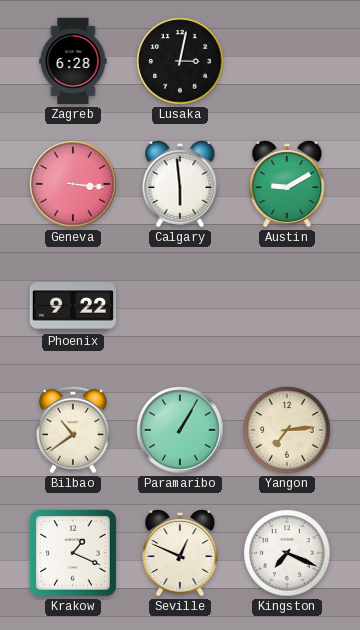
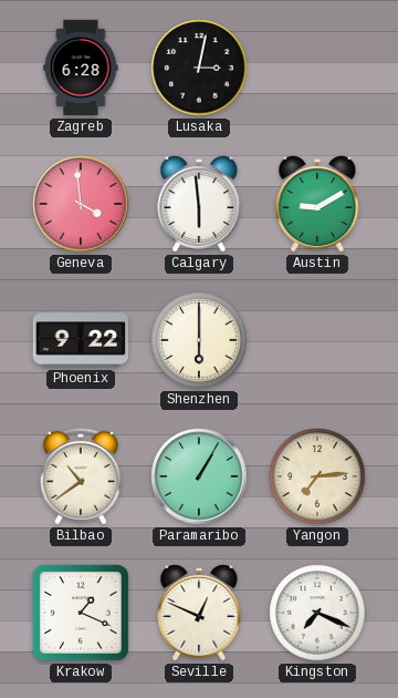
Geneva: 3:16 -> 3:59
Shenzhen: none -> 6:00
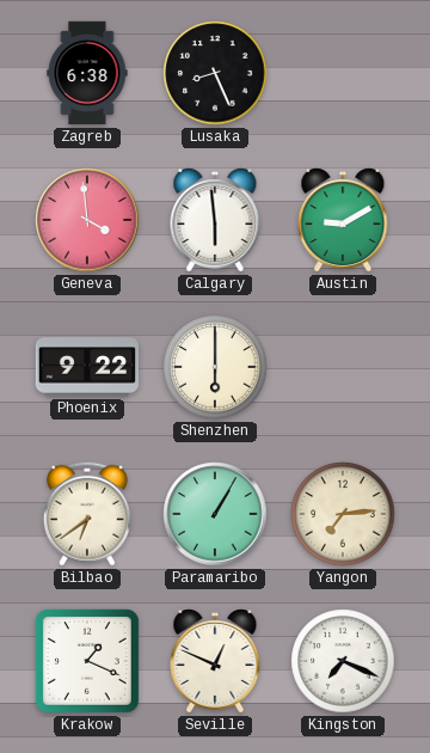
Zagreb: 6:28 -> 6:38
Lusaka: 3:02 -> 8:26
Bilbao: 10:39 -> 6:39
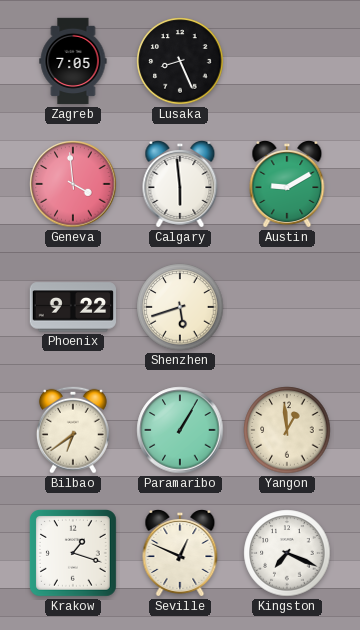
Zagreb: 6:38 -> 7:05
Shenzhen: 6:00 -> 5:42
Yangon: 7:14 -> 12:59
Krakow: 1:19 -> 1:18
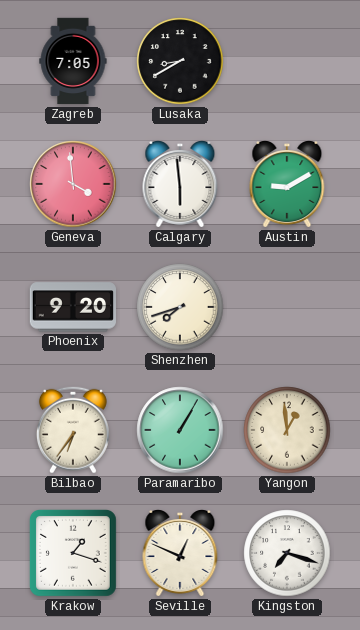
Lusaka: 8:26 -> 8:40
Phoenix: 9:22 -> 9:20
Shenzhen: 5:42 -> 7:42
Bilbao: 6:39 -> 6:36
Kingston: 7:19 -> 7:18
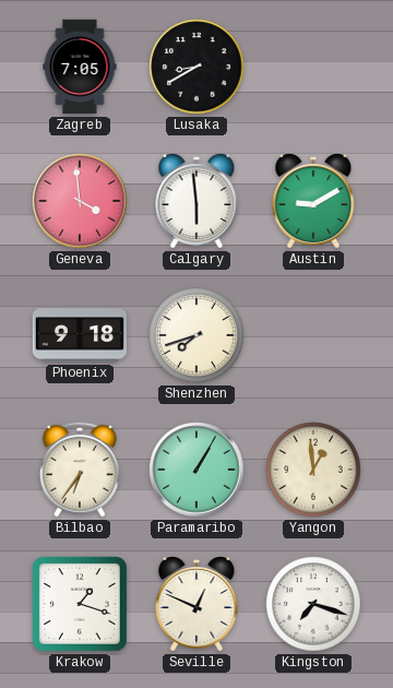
Phoenix: 9:20 -> 9:18
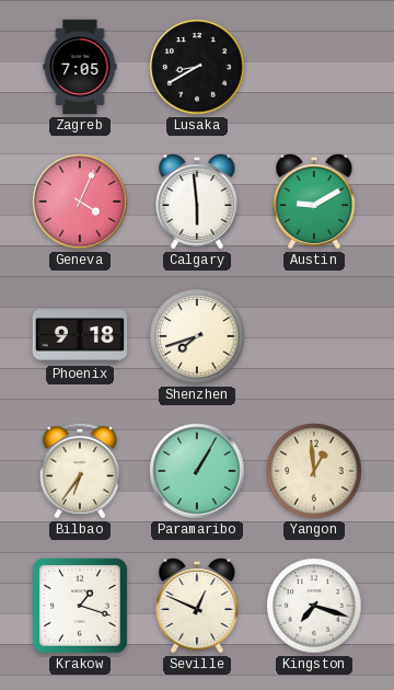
Geneva: 3:59 -> 4:04
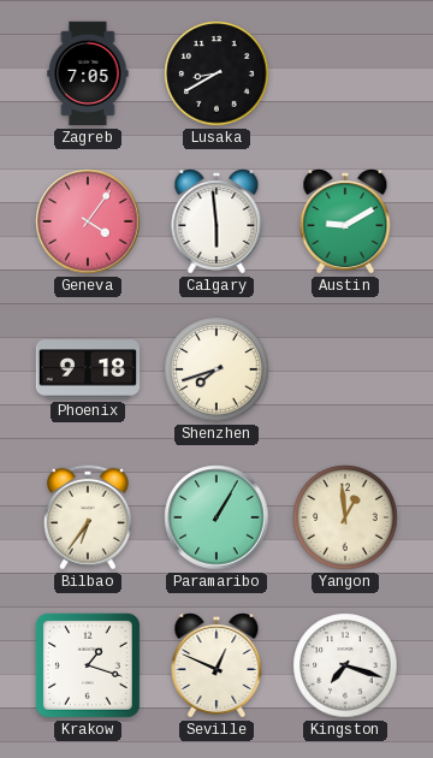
Geneva: 4:04 -> 4:06
